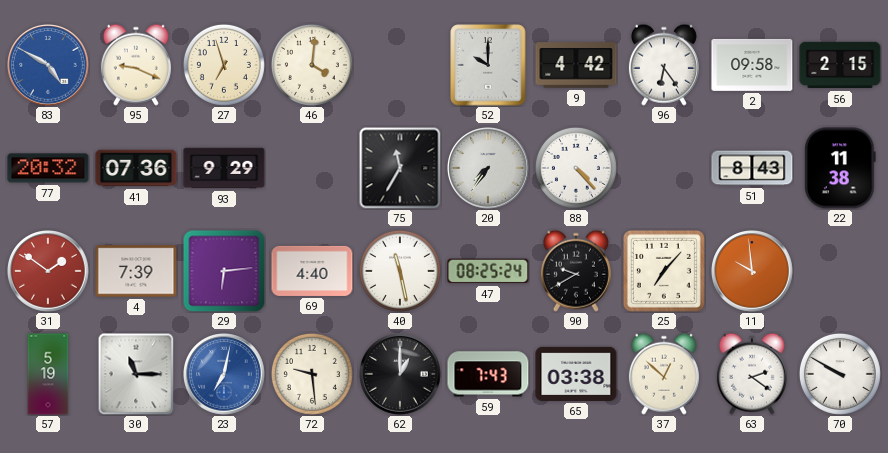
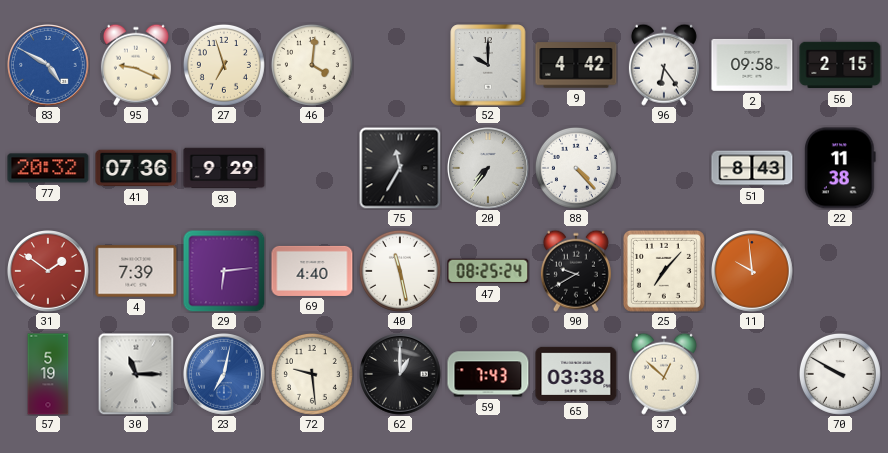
63: 2:21 -> none
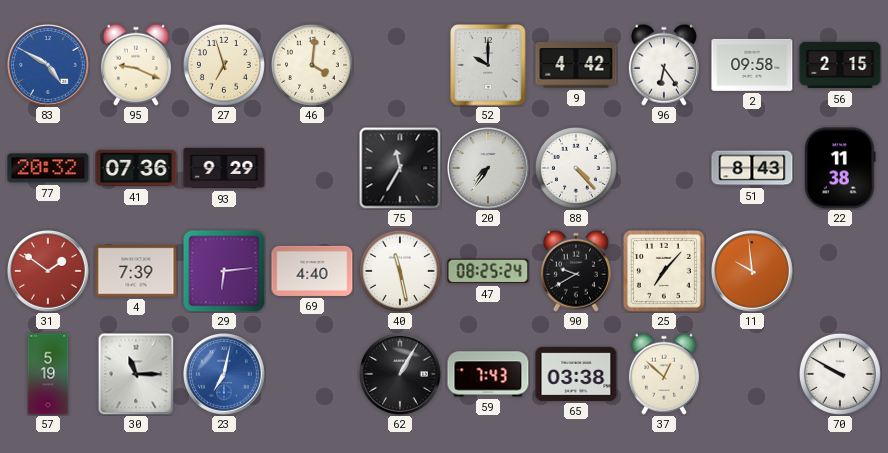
72: 9:29 -> none
62: 1:00 -> 1:05
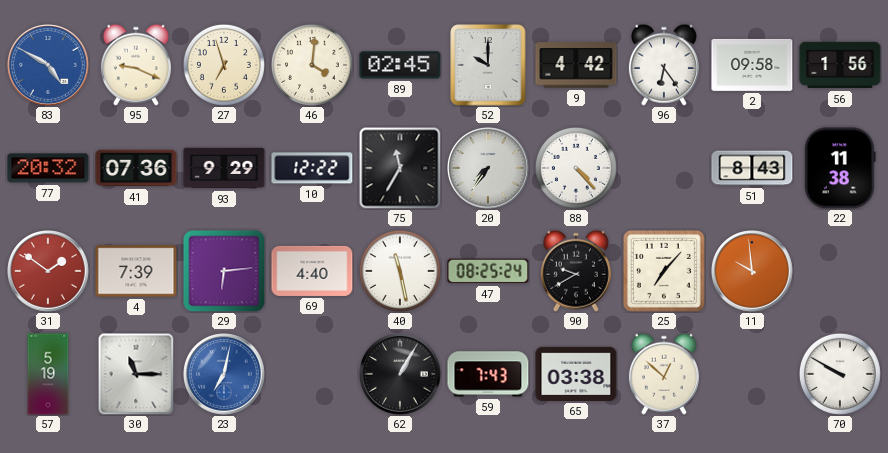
89: none -> 02:45
56: 2:15 -> 1:56
10: none -> 12:22
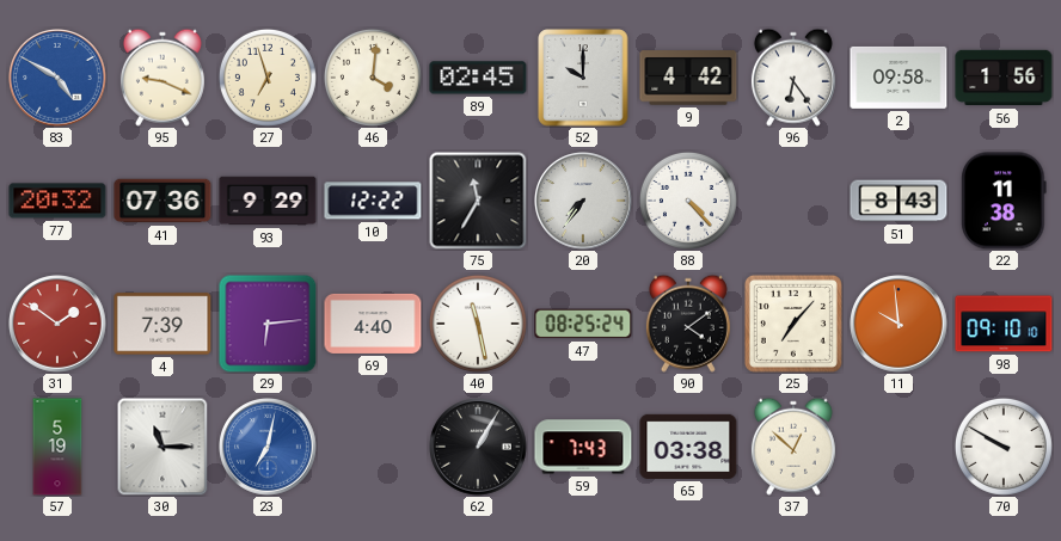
90: 9:40 -> 4:09
98: none -> 09:10
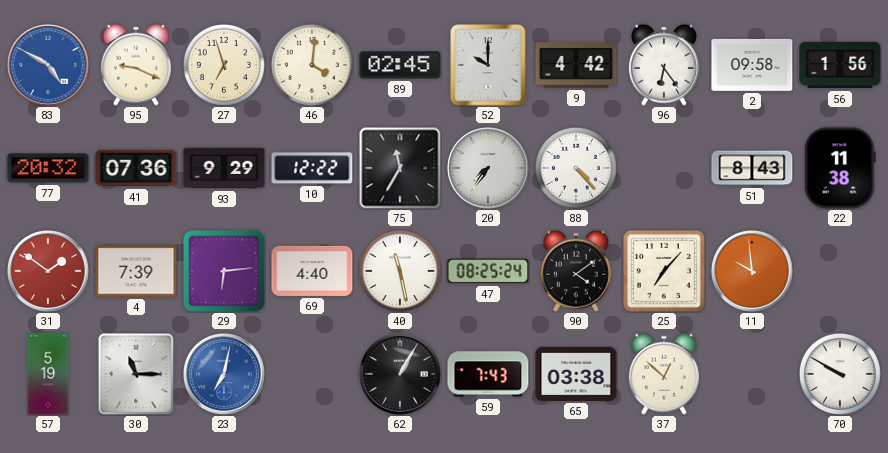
98: 09:10 -> none
